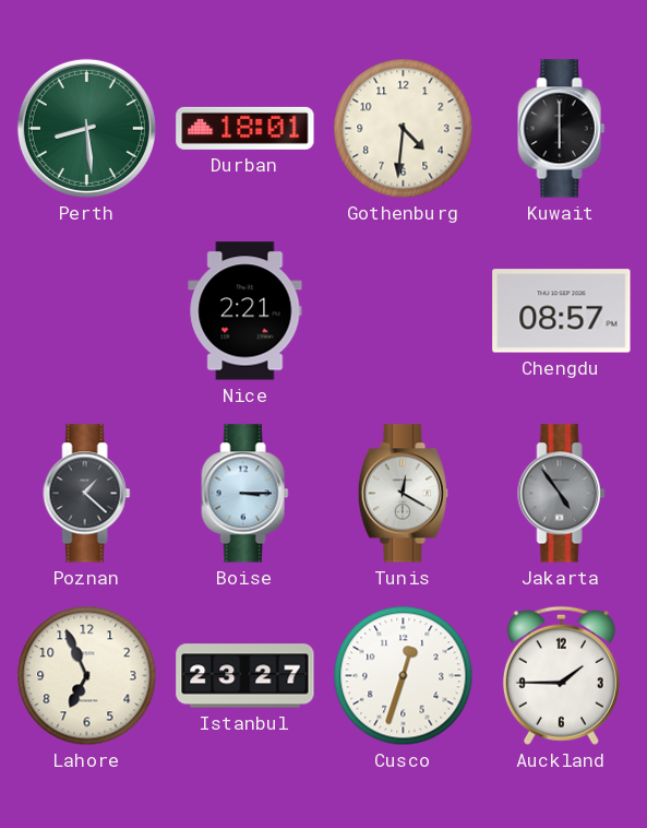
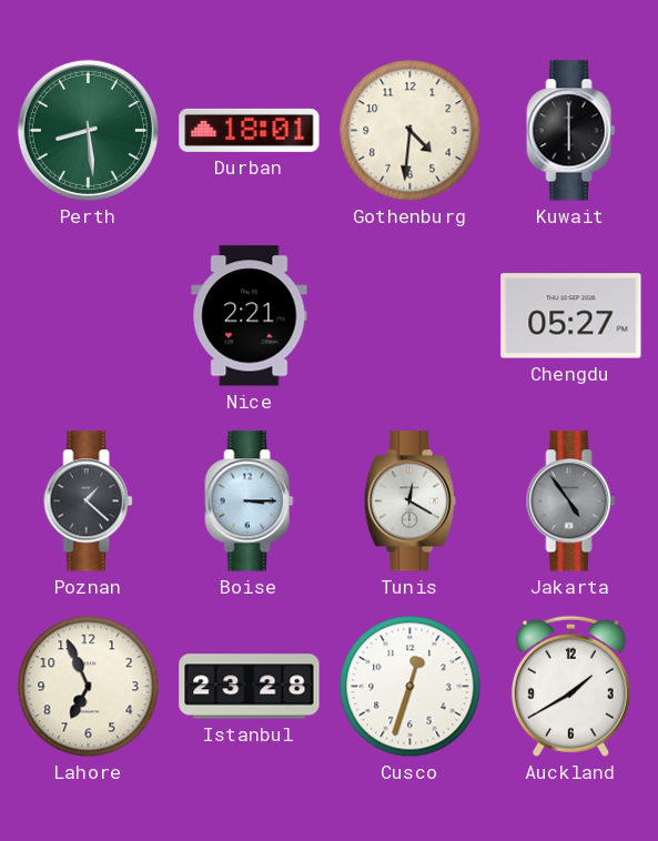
Chengdu: 08:57 -> 05:27
Istanbul: 23:27 -> 23:28
Auckland: 1:45 -> 1:40
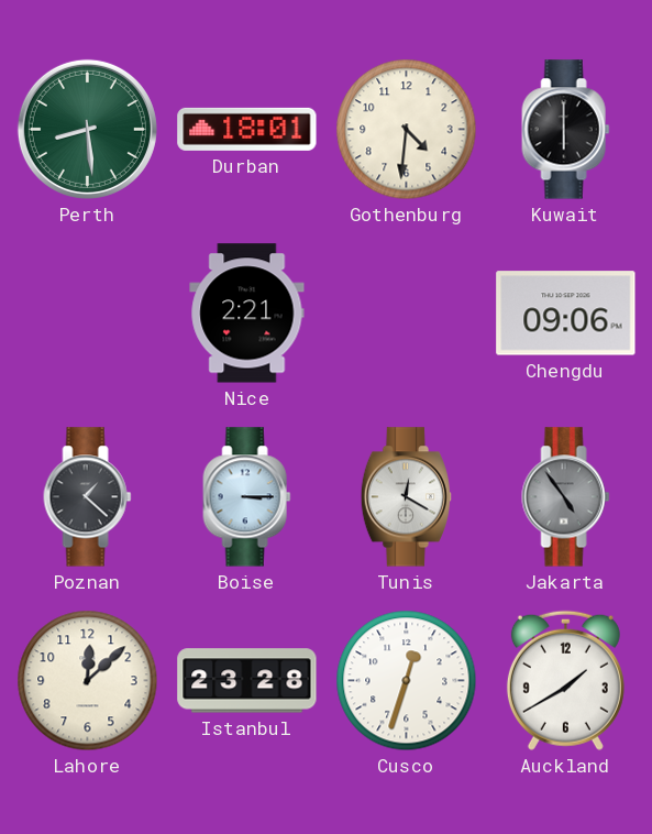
Chengdu: 05:27 -> 09:06
Lahore: 6:56 -> 12:08
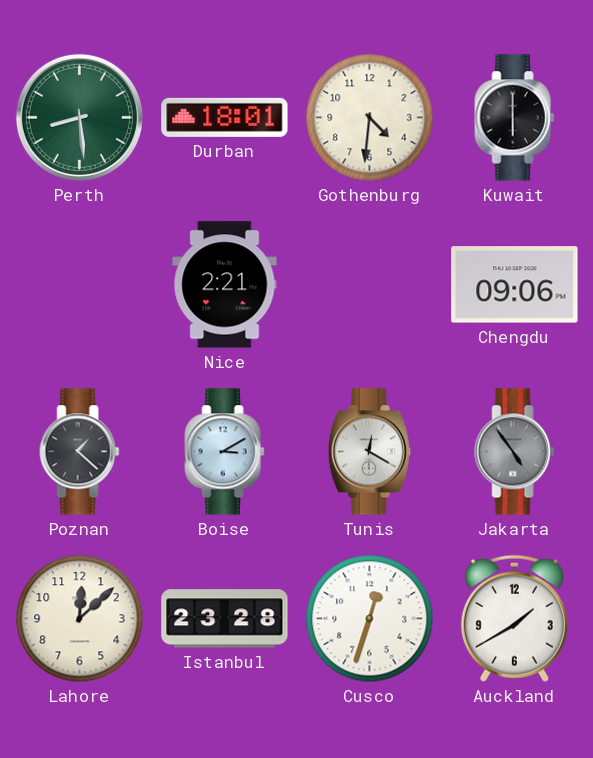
Boise: 3:15 -> 3:10
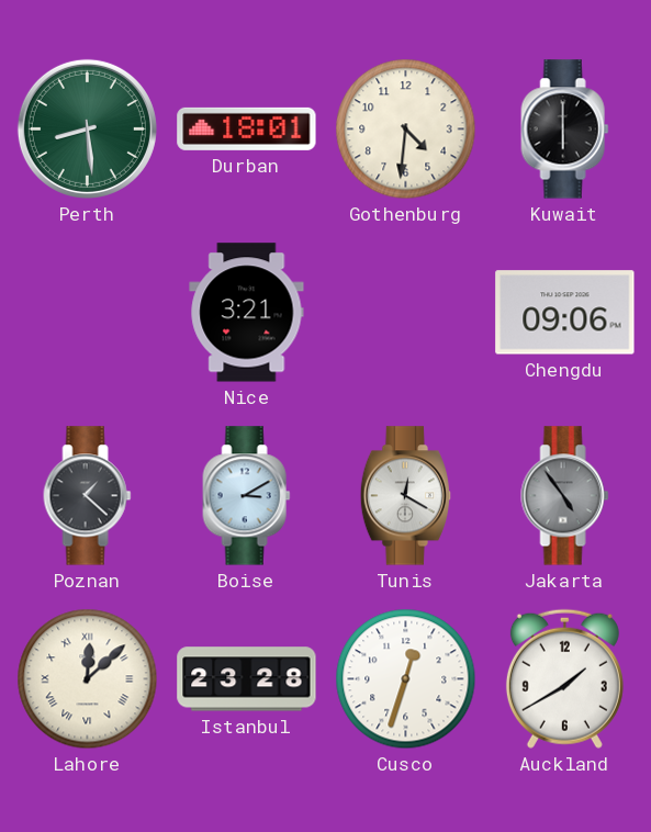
Nice: 2:21 -> 3:21
Lahore numerals: Arabic -> Roman
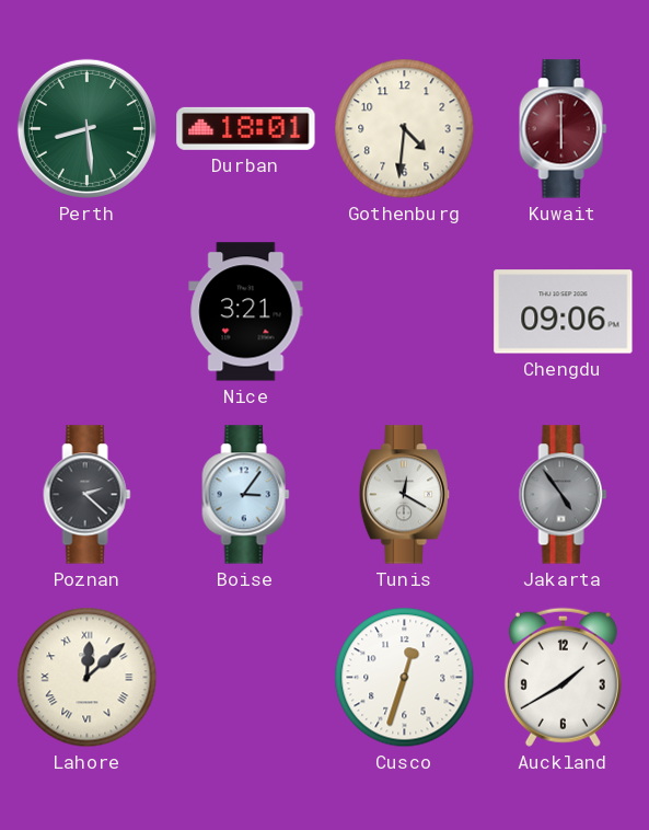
Kuwait dial: black -> burgundy
Poznan: 1:22 -> 2:22
Boise: 3:10 -> 3:06
Istanbul: 23:28 -> none
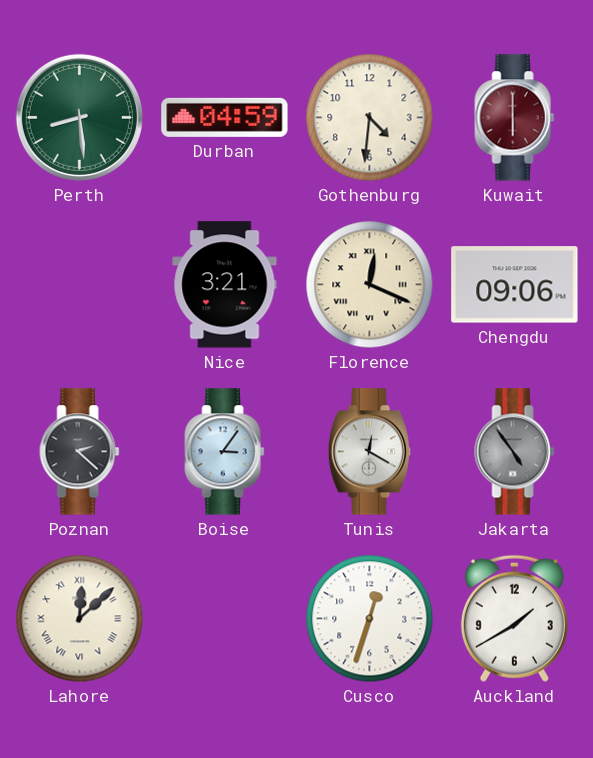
Durban: 18:01 -> 04:59
Florence: none -> 12:19
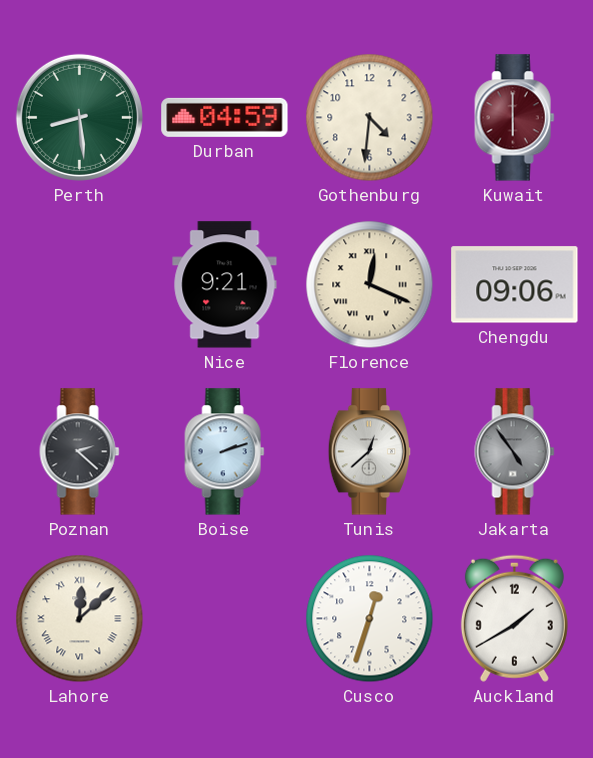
Nice: 3:21 -> 9:21
Boise: 3:06 -> 2:12
Tunis: 12:20 -> 12:38
